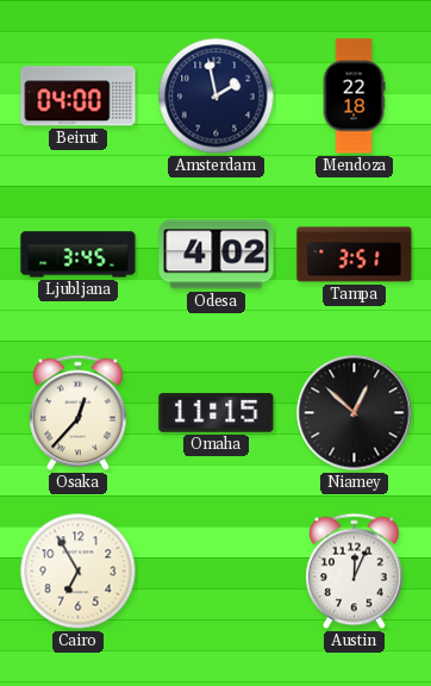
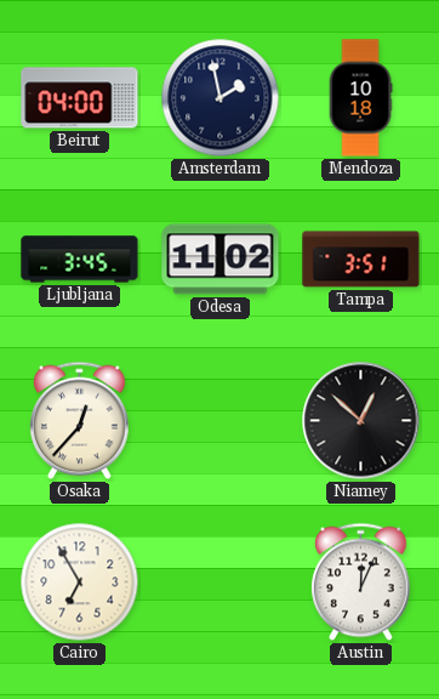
Mendoza: 22:18 -> 10:18
Odesa: 4:02 -> 11:02
Omaha: 11:15 -> none
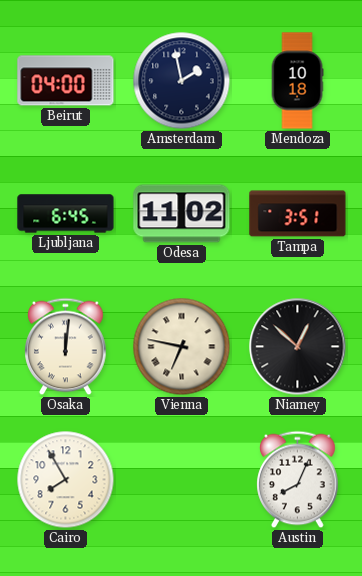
Ljubljana: 3:45 -> 6:45
Osaka: 12:37 -> 12:01
Vienna: none -> 6:47
Cairo: 6:55 -> 7:55
Austin: 12:04 -> 8:04
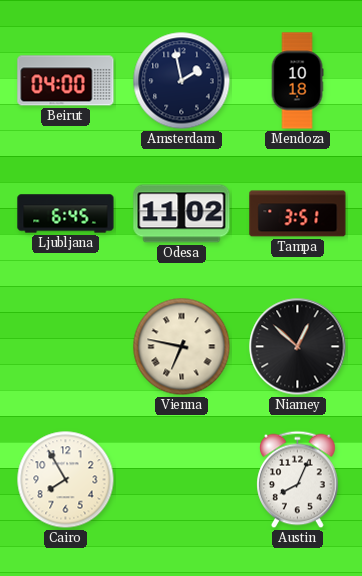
Osaka: 12:01 -> none
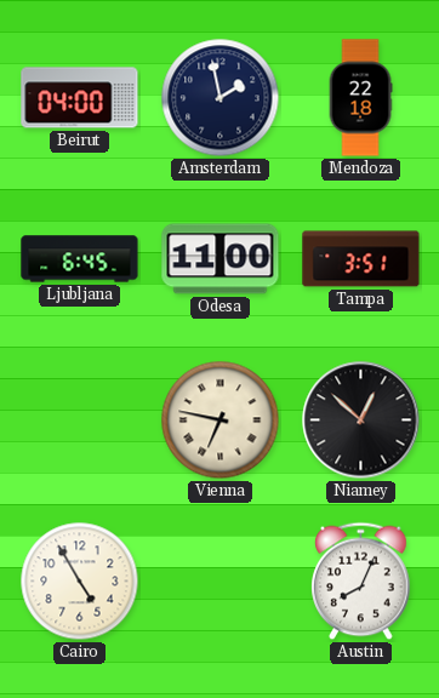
Mendoza: 10:18 -> 22:18
Odesa: 11:02 -> 11:00
Cairo: 7:55 -> 4:55
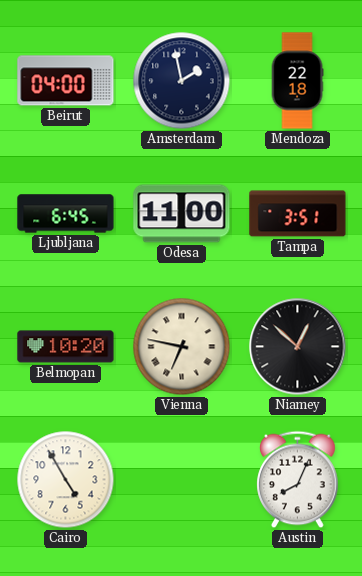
Belmopan: none -> 10:20
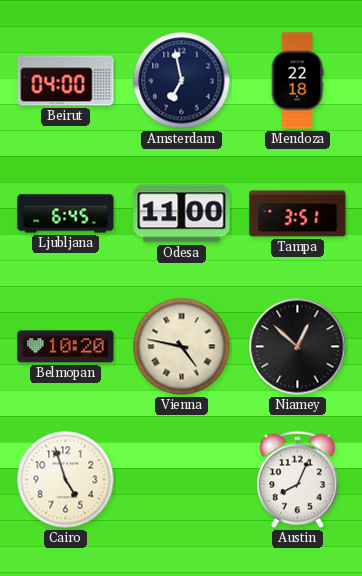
Amsterdam: 1:58 -> 6:58
Vienna: 6:47 -> 4:47
Cairo: 4:55 -> 4:57
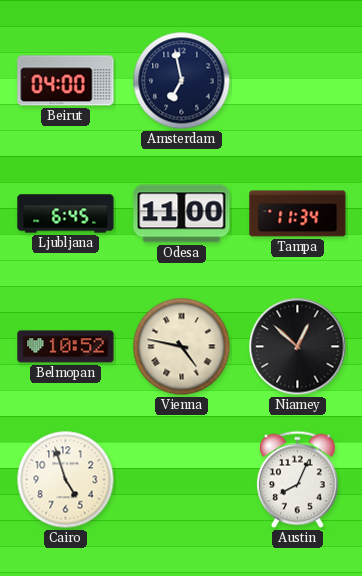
Mendoza: 22:18 -> none
Tampa: 3:51 -> 11:34
Belmopan: 10:20 -> 10:52
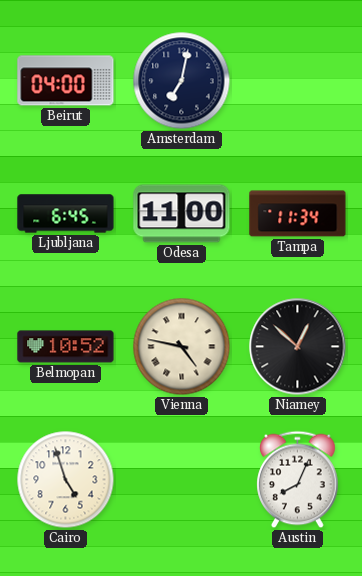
Amsterdam: 6:58 -> 7:02
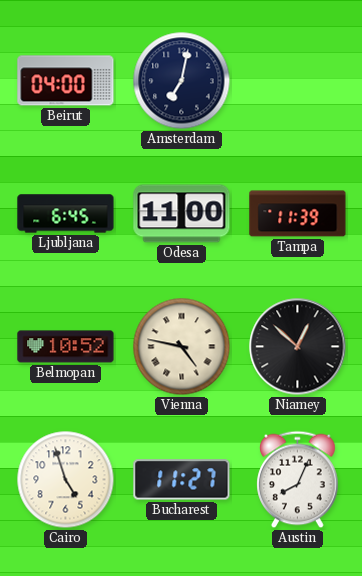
Tampa: 11:34 -> 11:39
Bucharest: none -> 11:27
